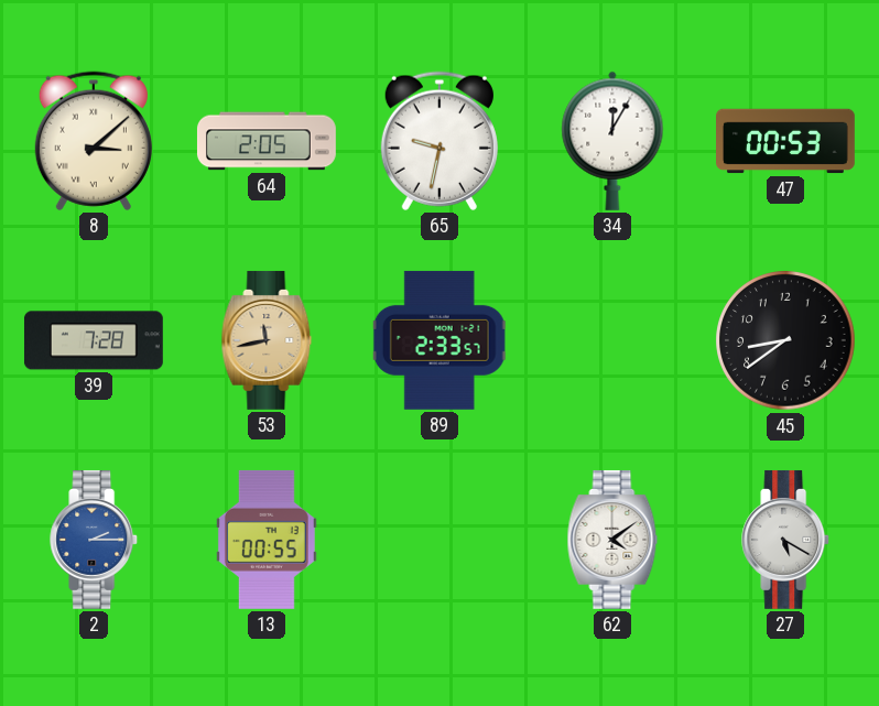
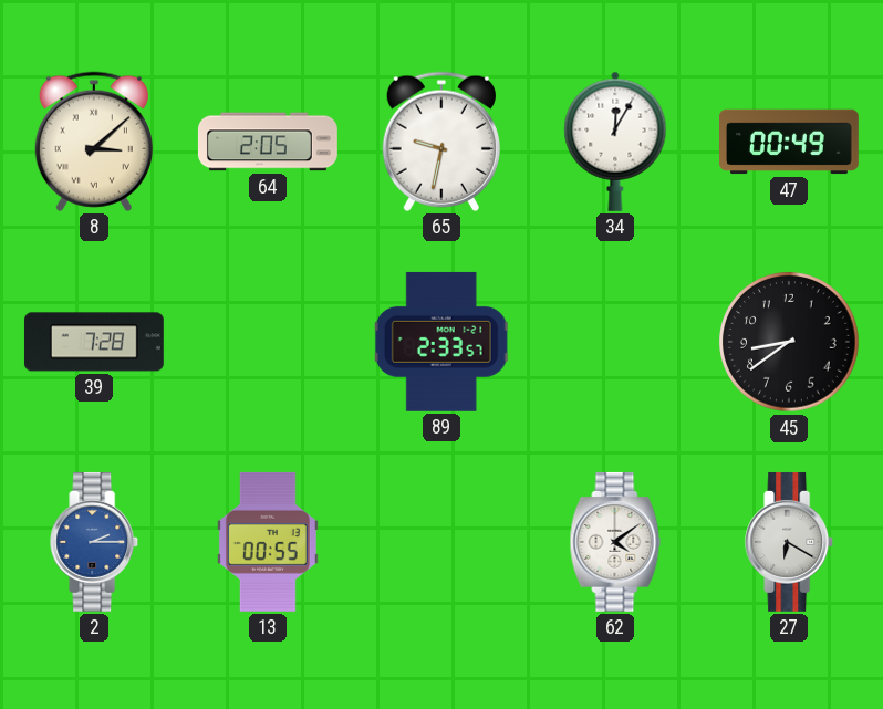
47: 00:53 -> 00:49
53: 11:43 -> none
27: 5:20 -> 6:20
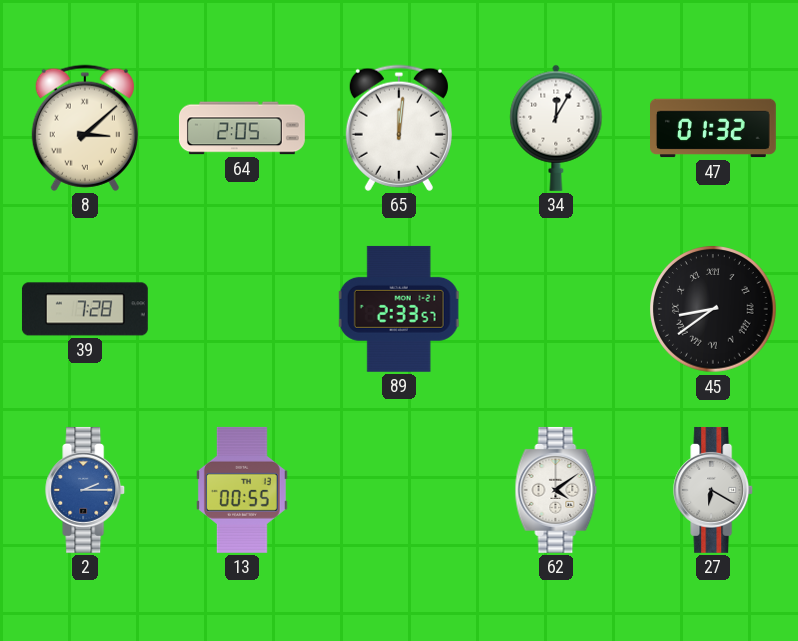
65: 9:32 -> 12:01
47: 00:49 -> 01:32
45 numerals: Arabic -> Roman
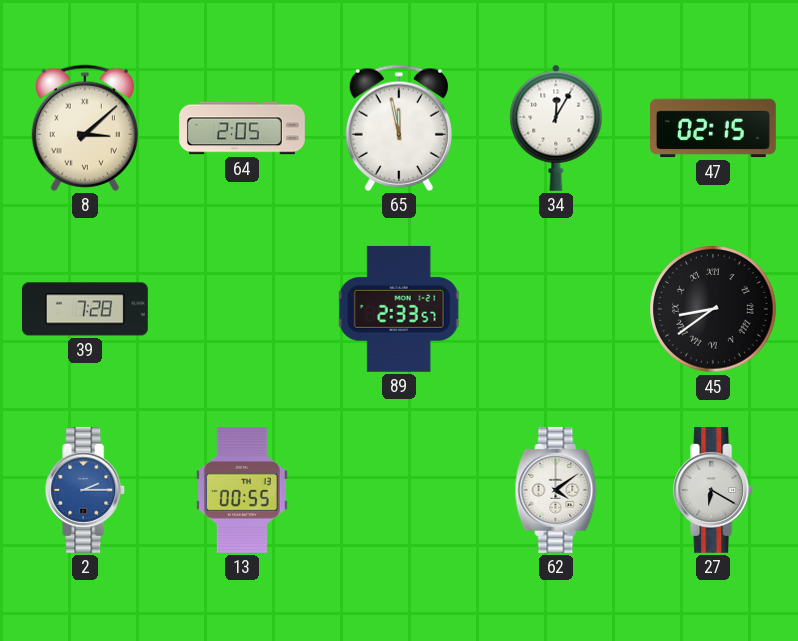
65: 12:01 -> 11:58
47: 01:32 -> 02:15
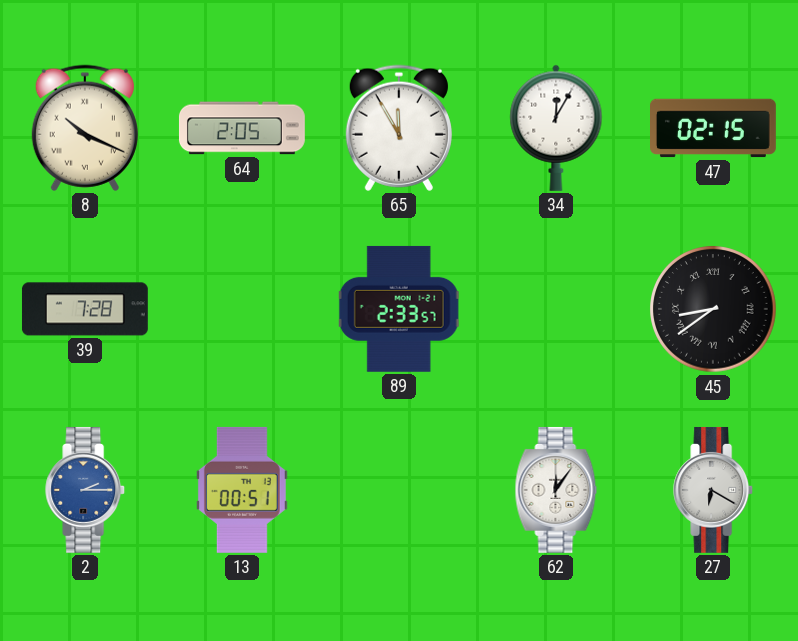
8: 3:08 -> 10:19
65: 11:58 -> 11:55
13: 00:55 -> 00:51
62: 4:09 -> 12:06
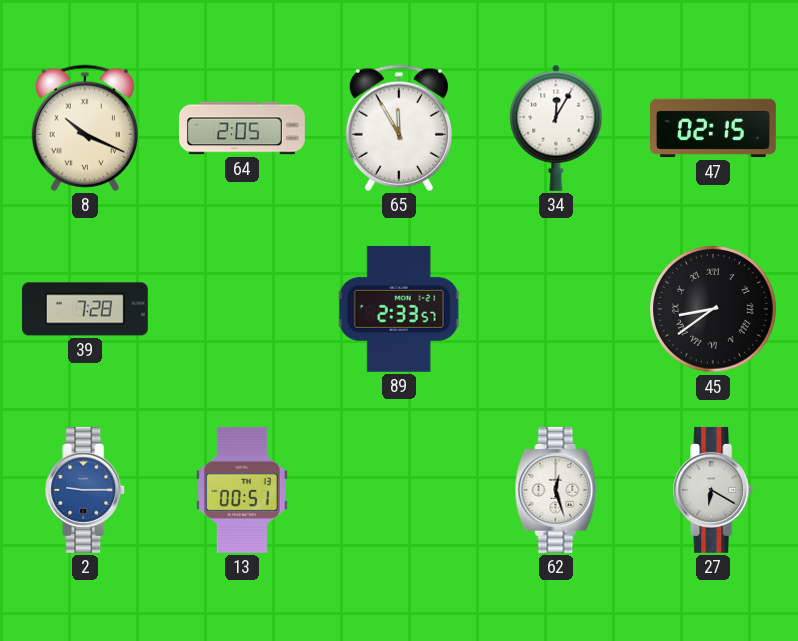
2: 2:15 -> 9:15
62: 12:06 -> 12:27
